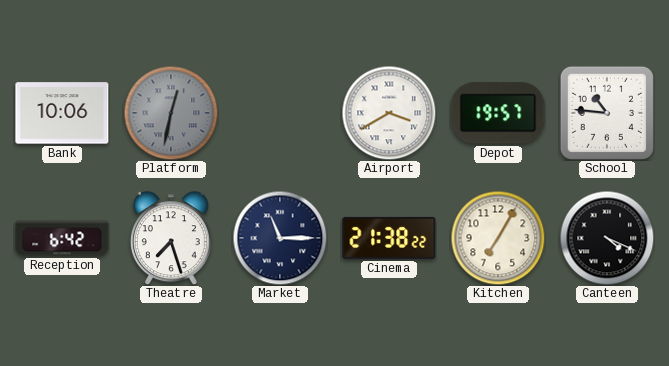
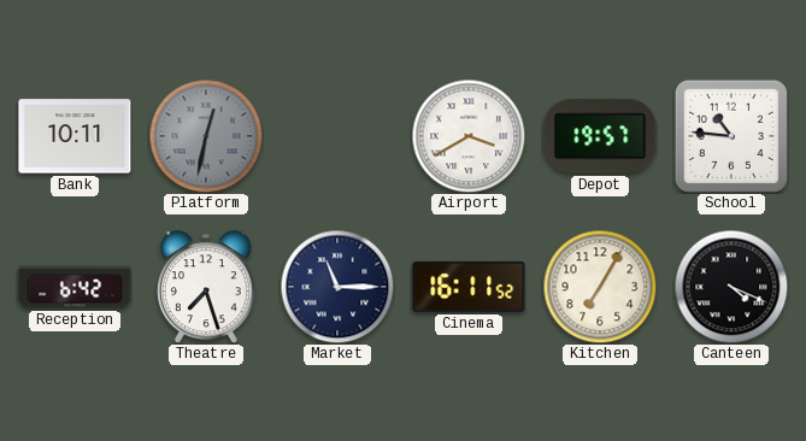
Bank: 10:06 -> 10:11
Cinema: 21:38 -> 16:11
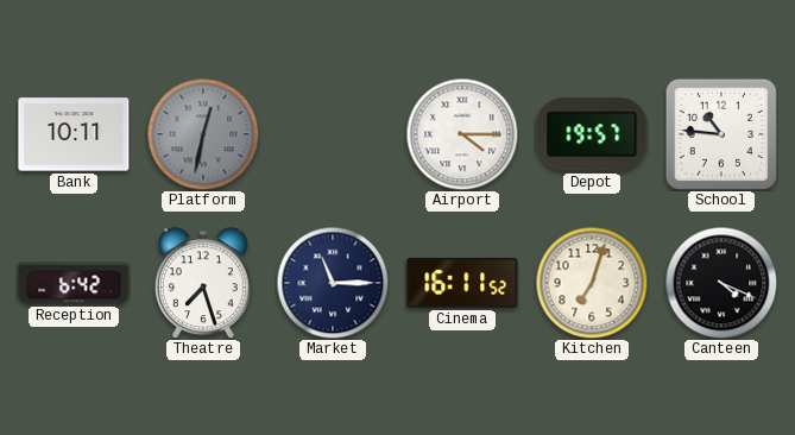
Airport: 3:40 -> 4:15
Kitchen: 7:05 -> 7:03
